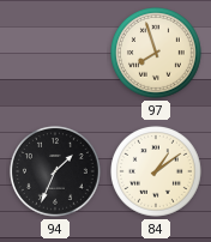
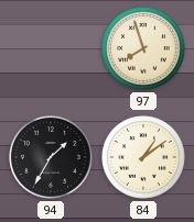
94: 1:34 -> 1:35
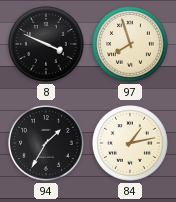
8: none -> 3:49
84: 1:09 -> 1:13
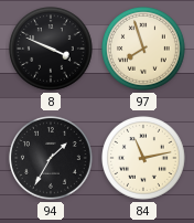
84: 1:13 -> 11:13
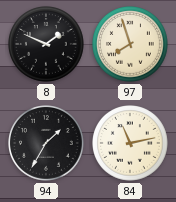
8: 3:49 -> 1:49
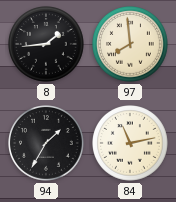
8: 1:49 -> 1:44
97: 7:57 -> 7:59
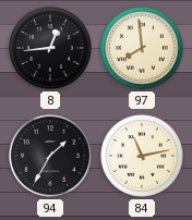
8: 1:44 -> 12:44
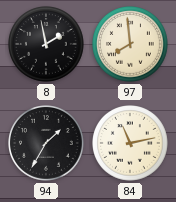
8: 12:44 -> 1:58
